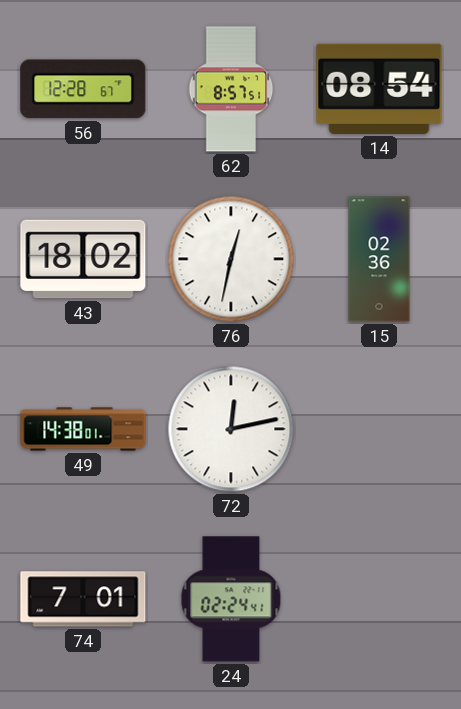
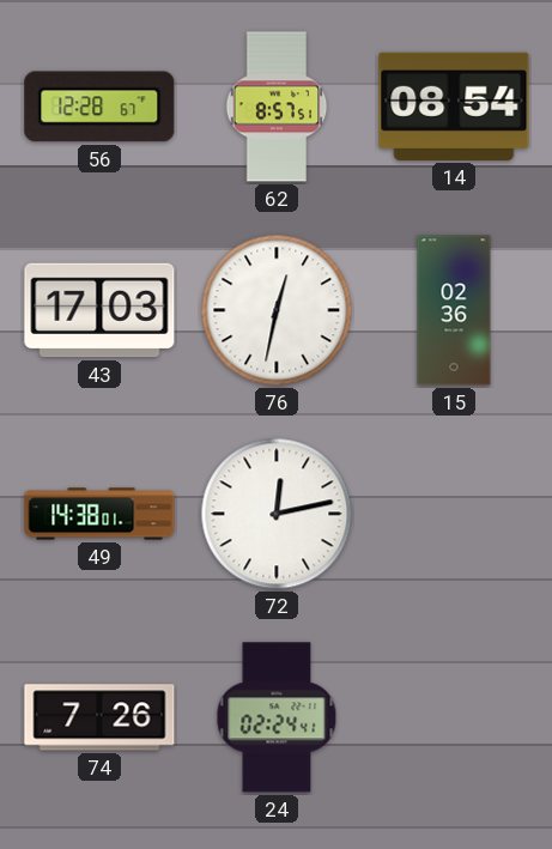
43: 18:02 -> 17:03
74: 7:01 -> 7:26
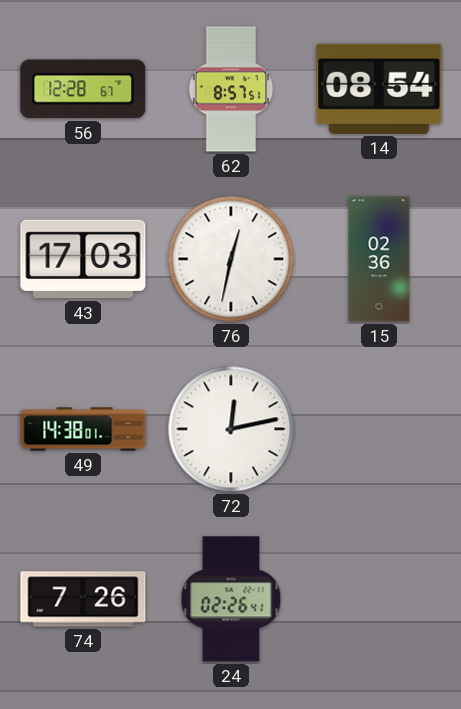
24: 02:24 -> 02:26
